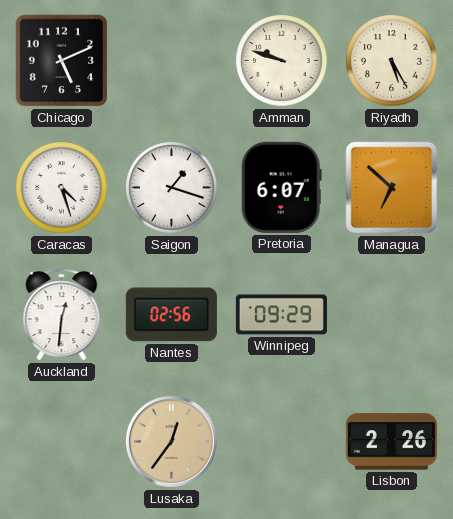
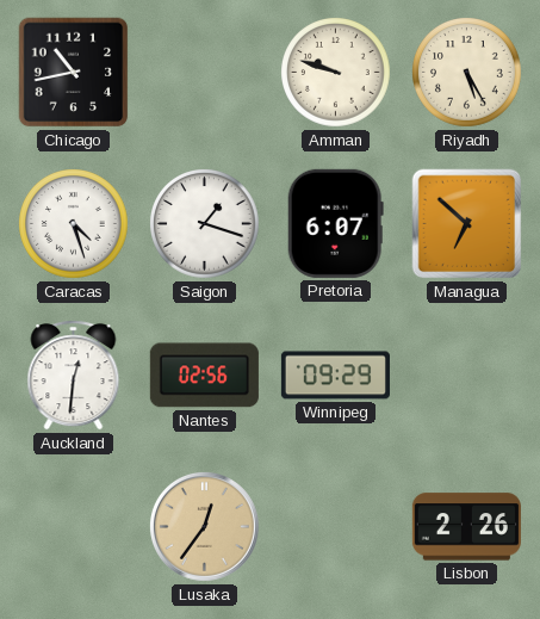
Chicago: 5:11 -> 10:43
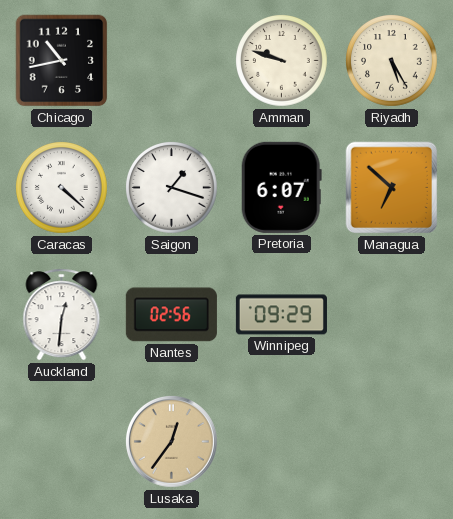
Caracas: 4:27 -> 4:22
Lisbon: 2:26 -> none
